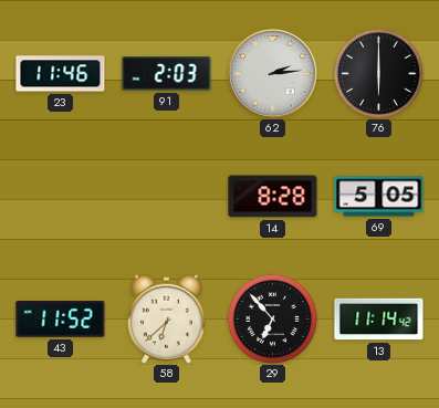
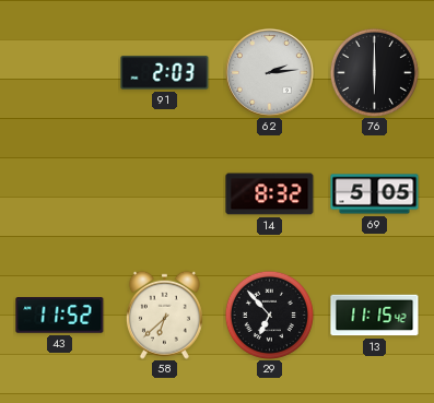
23: 11:46 -> none
14: 8:28 -> 8:32
13: 11:14 -> 11:15
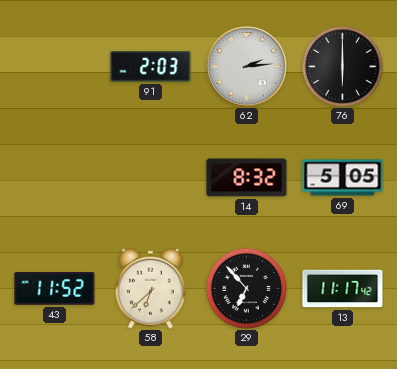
13: 11:15 -> 11:17
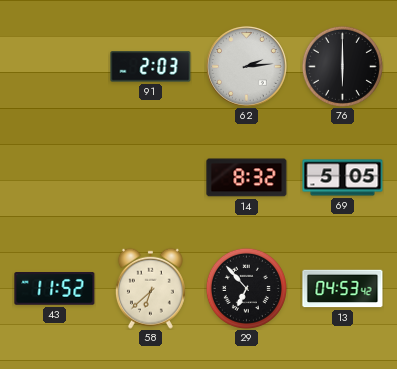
13: 11:17 -> 04:53
